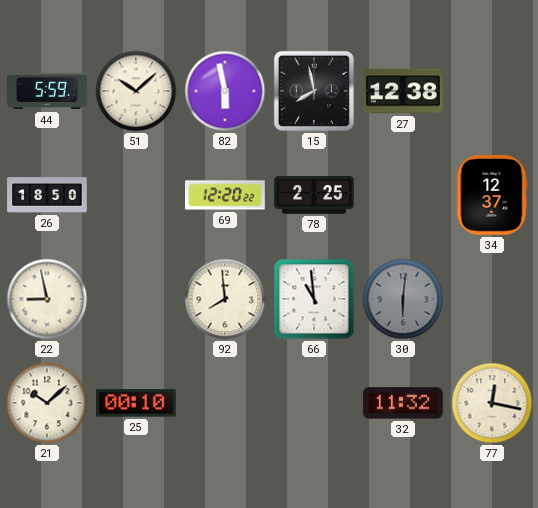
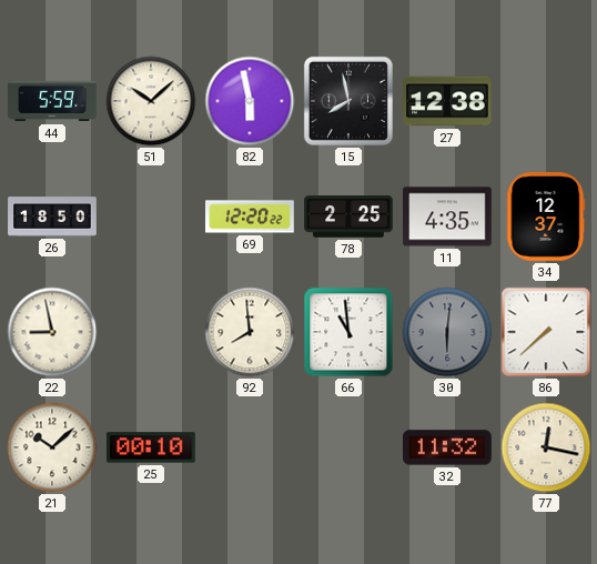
11: none -> 4:35
86: none -> 7:38
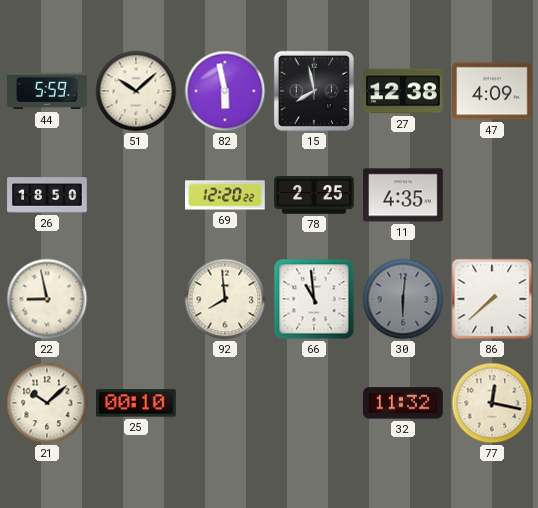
47: none -> 4:09
34: 12:37 -> none
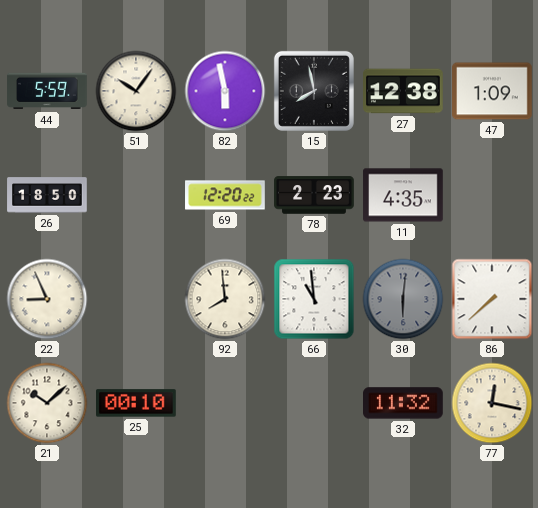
51: 10:08 -> 10:06
47: 4:09 -> 1:09
78: 2:25 -> 2:23
22: 8:58 -> 8:56
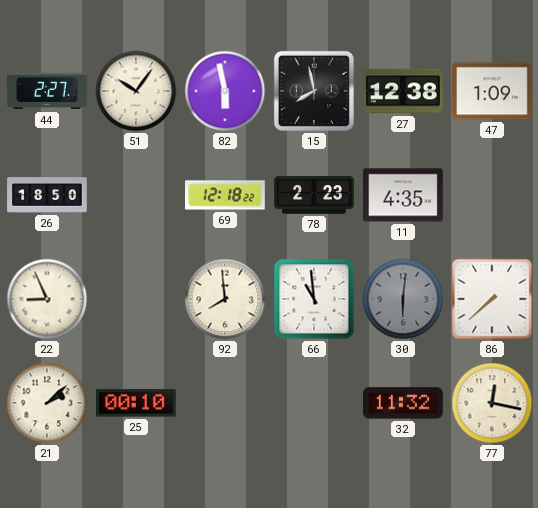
44: 5:59 -> 2:27
69: 12:20 -> 12:18
21: 10:08 -> 2:08
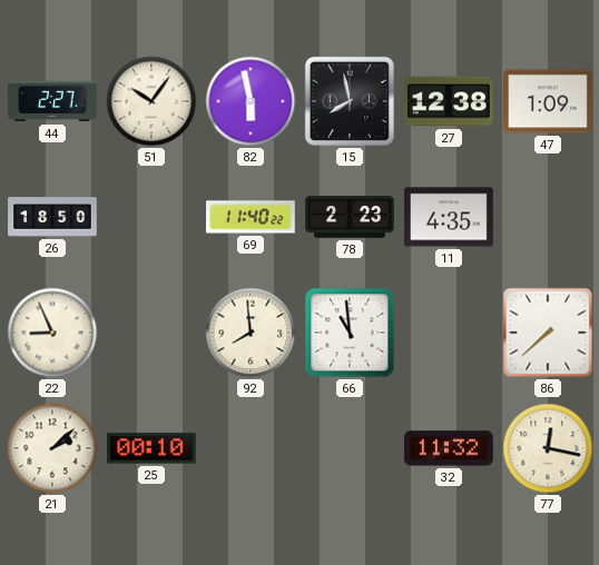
69: 12:18 -> 11:40
30: 6:01 -> none
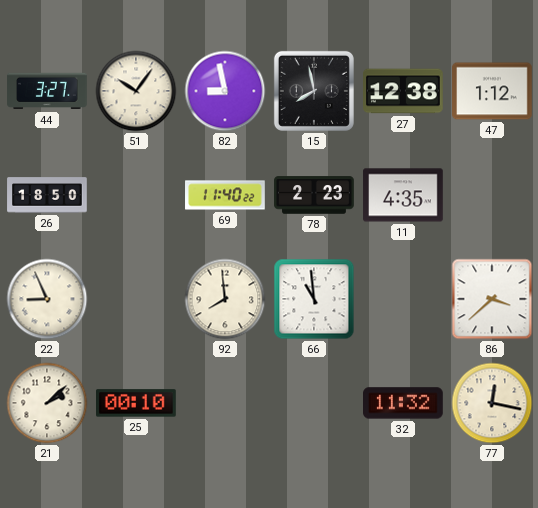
44: 2:27 -> 3:27
82: 5:58 -> 8:58
47: 1:09 -> 1:12
86: 7:38 -> 3:38
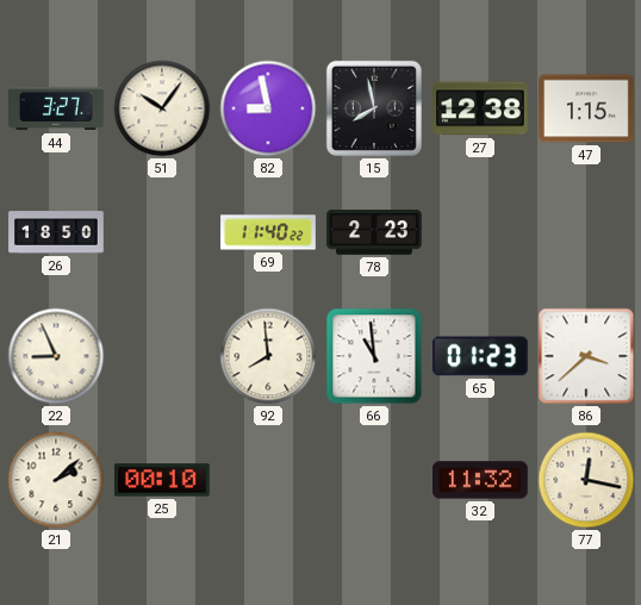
47: 1:12 -> 1:15
11: 4:35 -> none
65: none -> 01:23
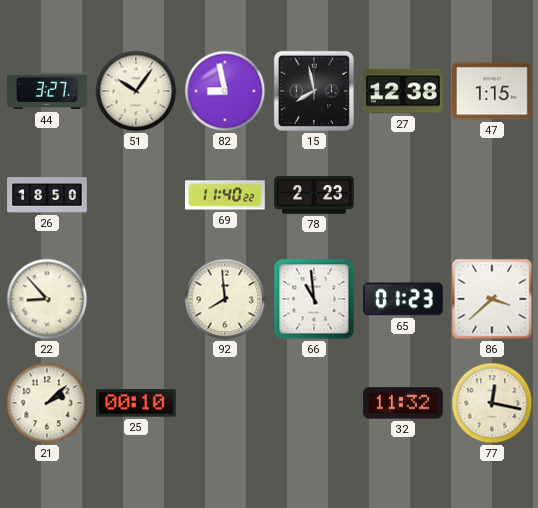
22: 8:56 -> 8:53
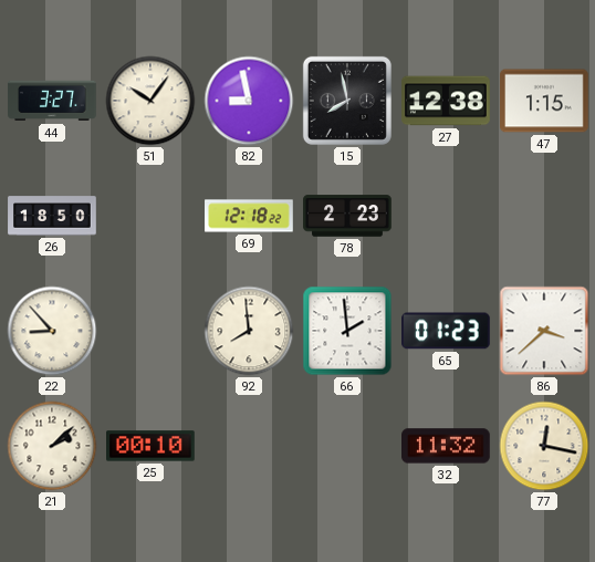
69: 11:40 -> 12:18
66: 10:59 -> 1:59
